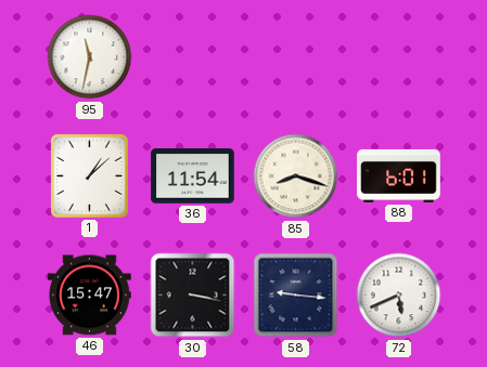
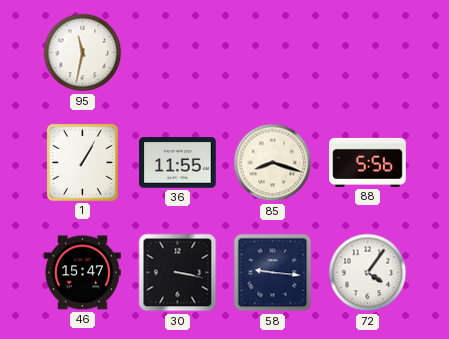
1: 1:08 -> 1:05
36: 11:54 -> 11:55
88: 6:01 -> 5:56
72: 5:41 -> 4:06
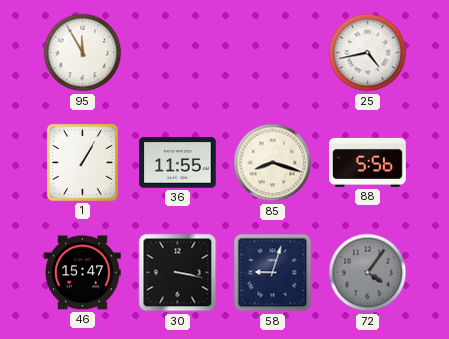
95: 11:32 -> 11:55
25: none -> 4:43
58: 9:16 -> 9:03
72 dial: white -> grey
